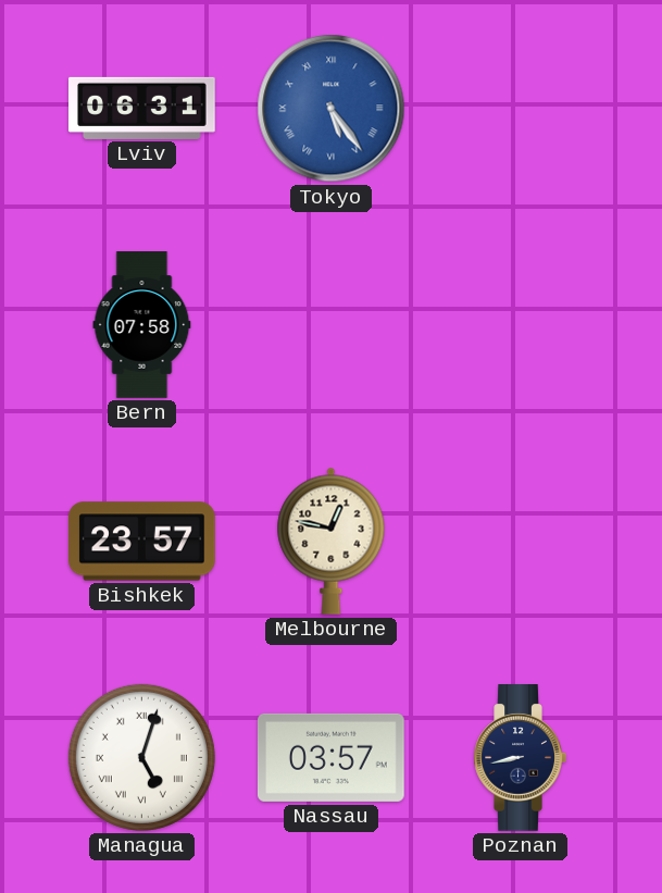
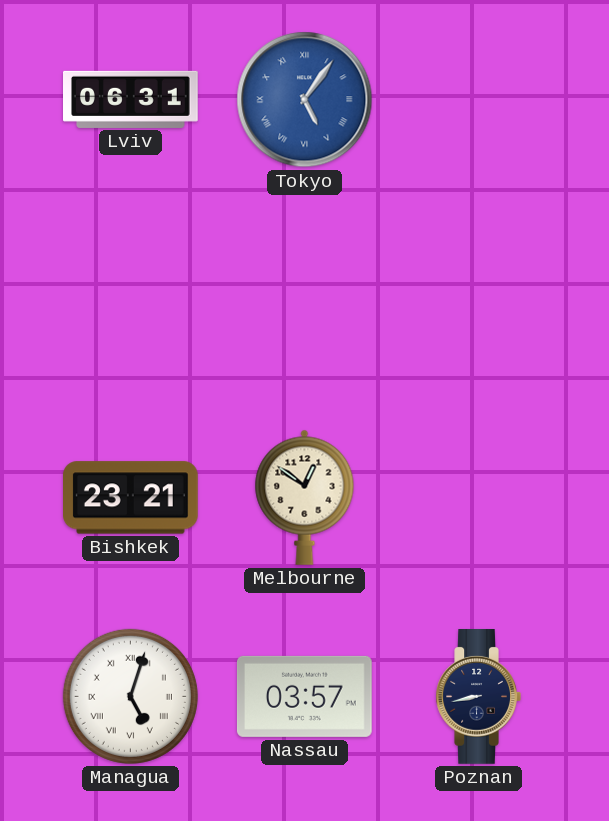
Tokyo: 5:24 -> 5:06
Bern: 07:58 -> none
Bishkek: 23:57 -> 23:21
Melbourne: 12:47 -> 12:51
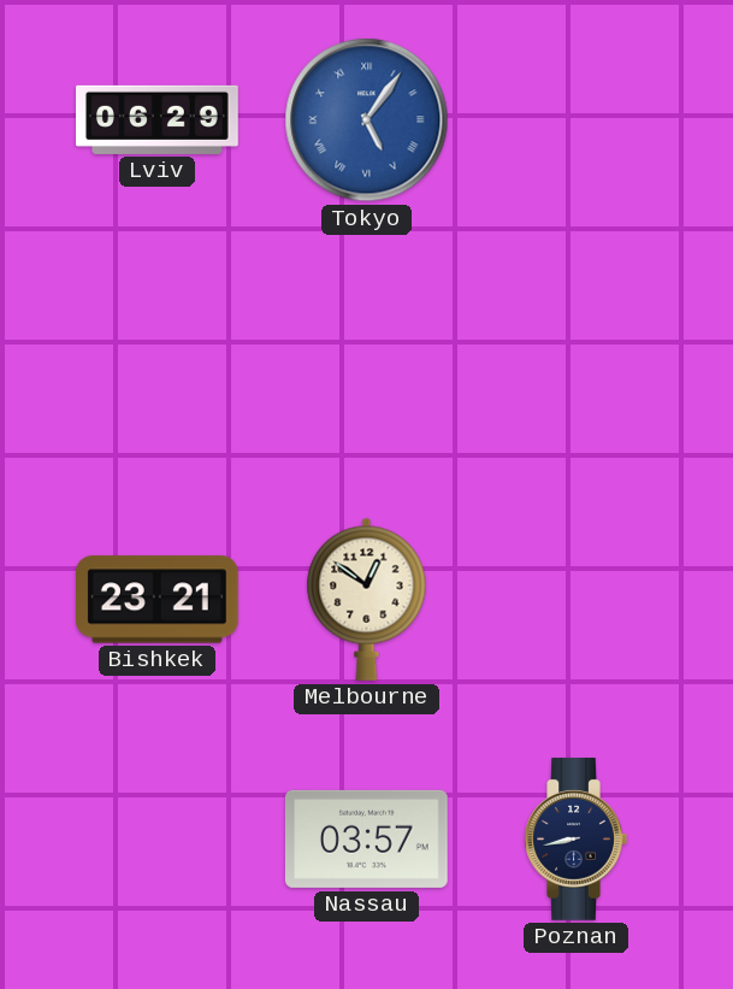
Lviv: 06:31 -> 06:29
Managua: 5:03 -> none
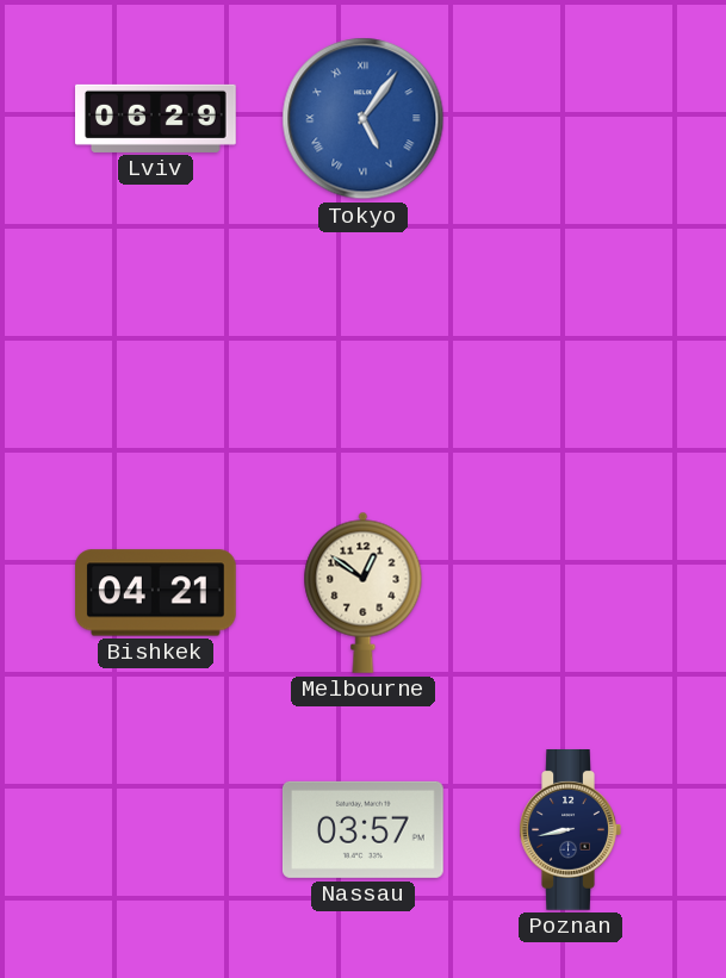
Bishkek: 23:21 -> 04:21
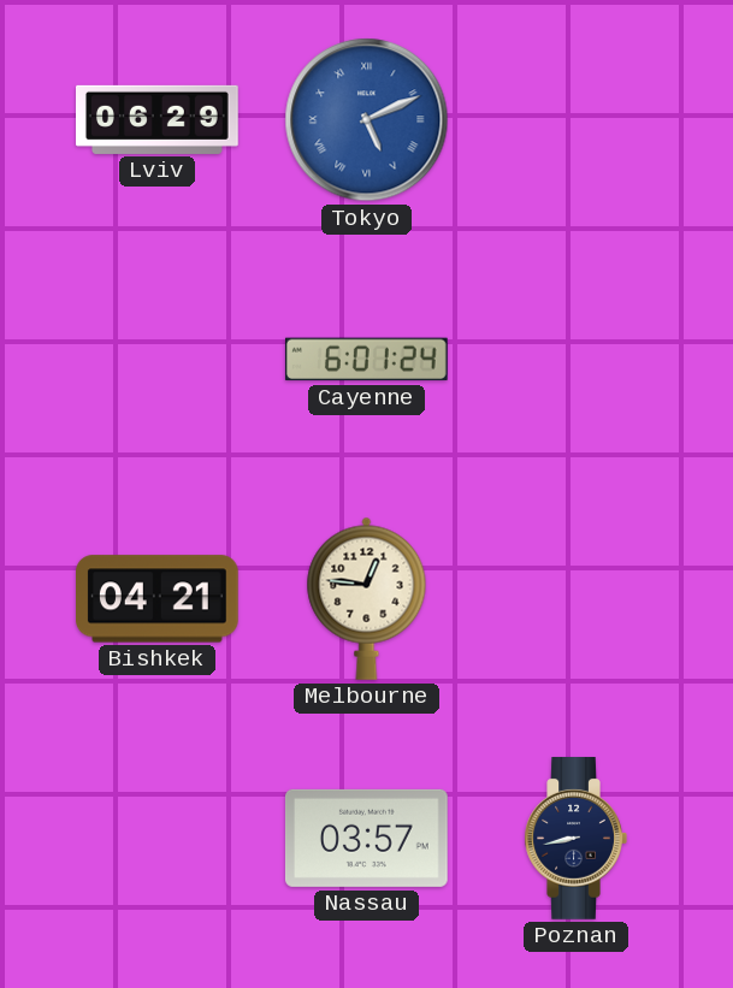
Tokyo: 5:06 -> 5:11
Cayenne: none -> 6:01
Melbourne: 12:51 -> 12:46
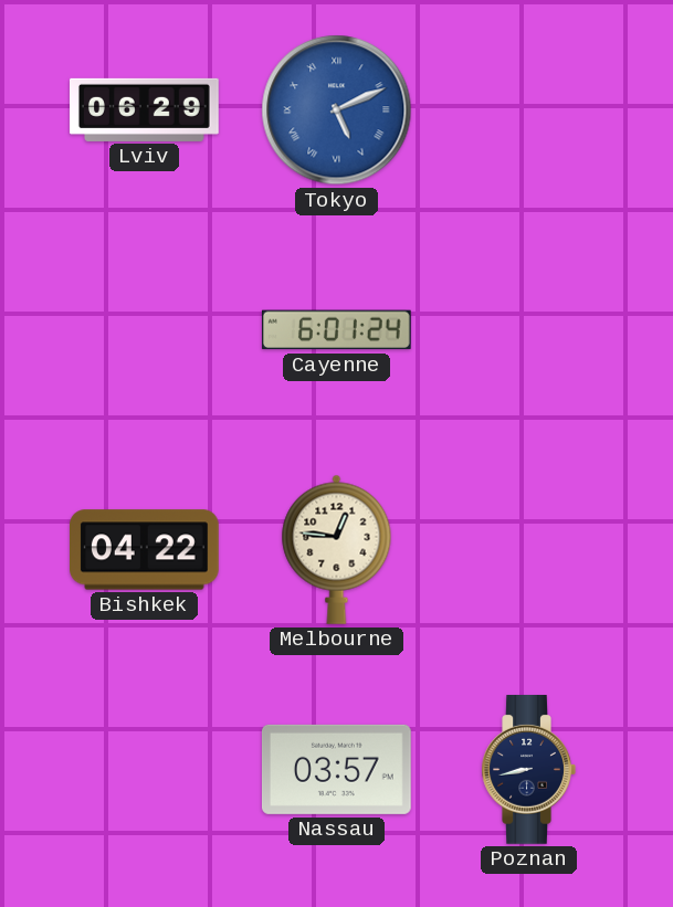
Bishkek: 04:21 -> 04:22
